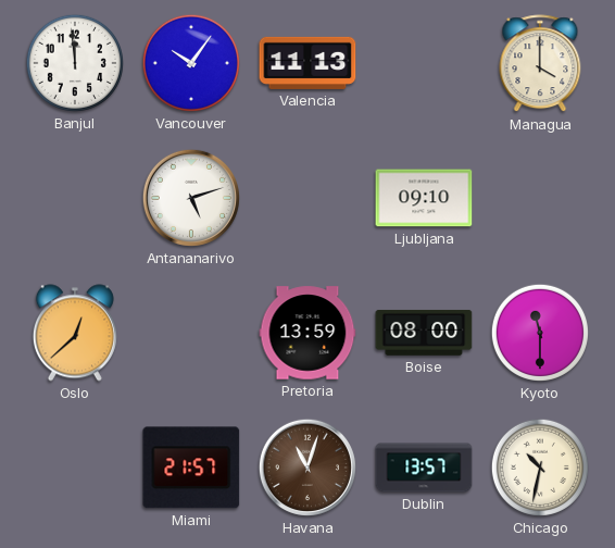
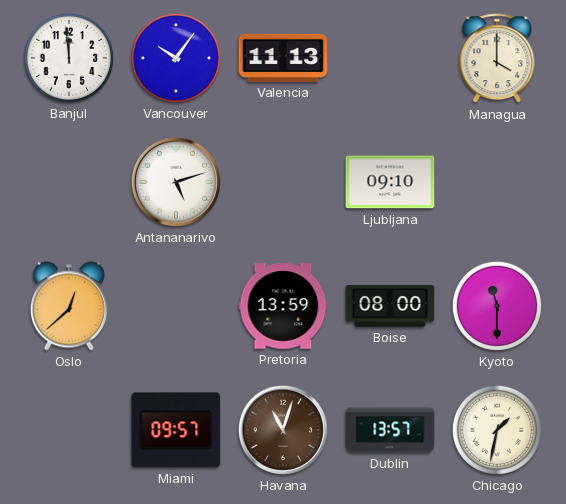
Miami: 21:57 -> 09:57
Chicago: 10:32 -> 1:32
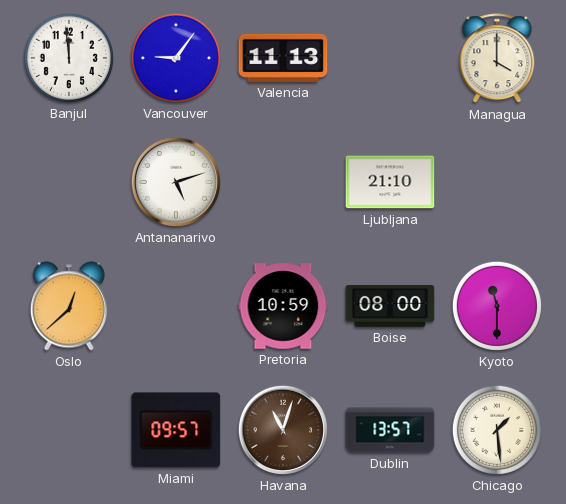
Vancouver: 10:06 -> 9:06
Ljubljana: 09:10 -> 21:10
Pretoria: 13:59 -> 10:59
Chicago: 1:32 -> 1:29
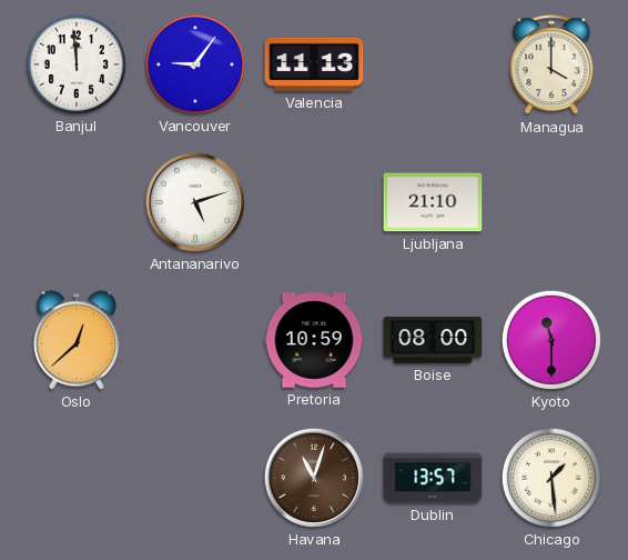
Miami: 09:57 -> none
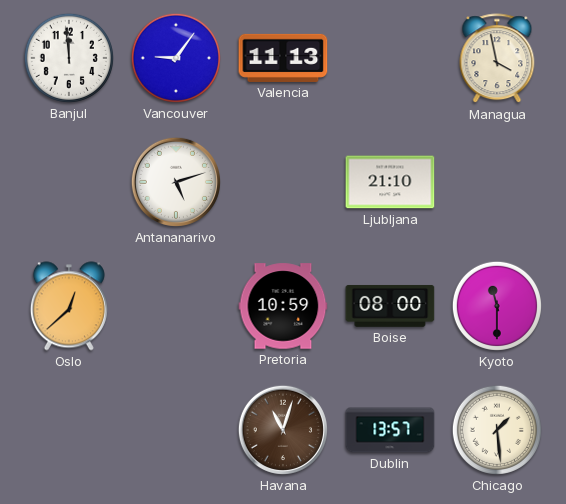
Managua: 4:00 -> 3:58
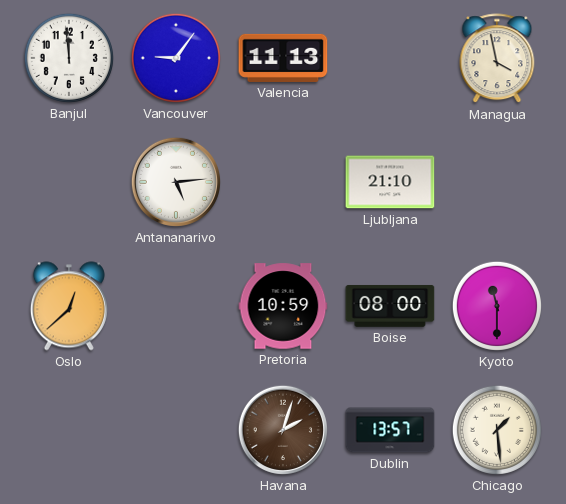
Antananarivo: 5:12 -> 5:14
Havana: 11:03 -> 2:03
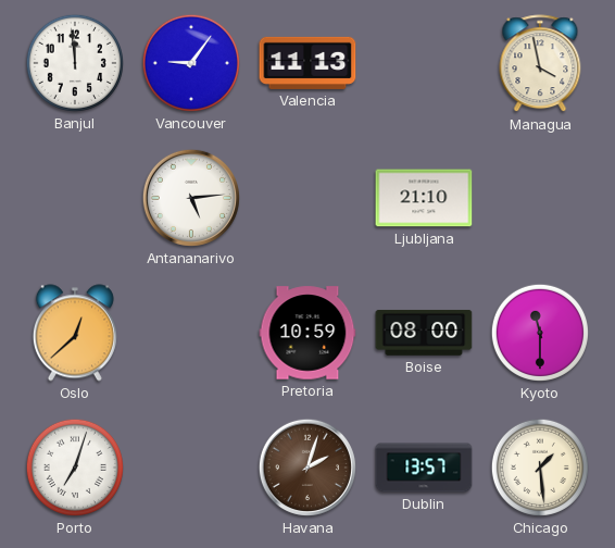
Porto: none -> 7:03
